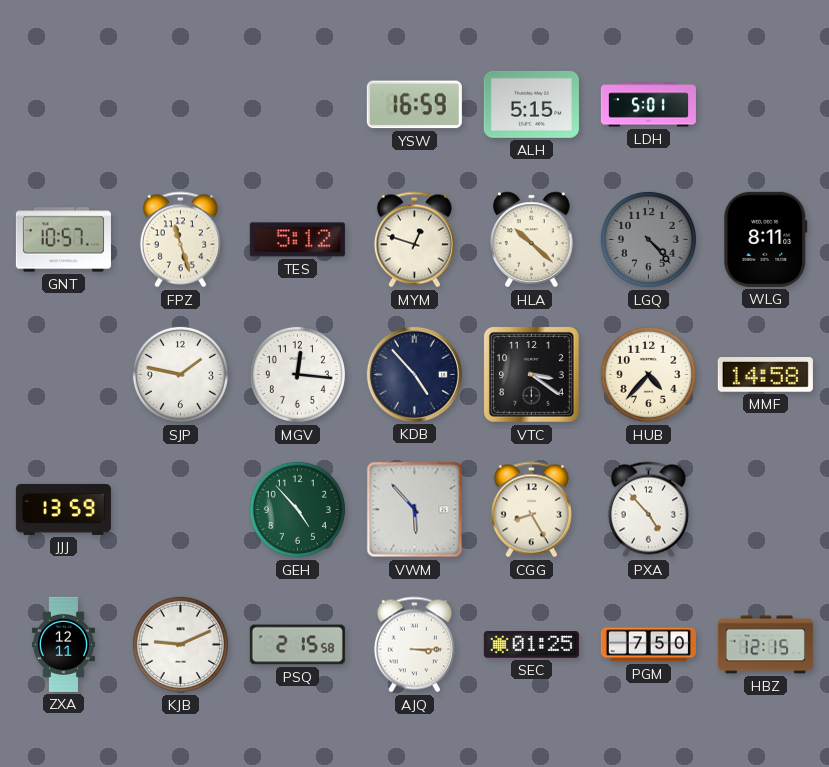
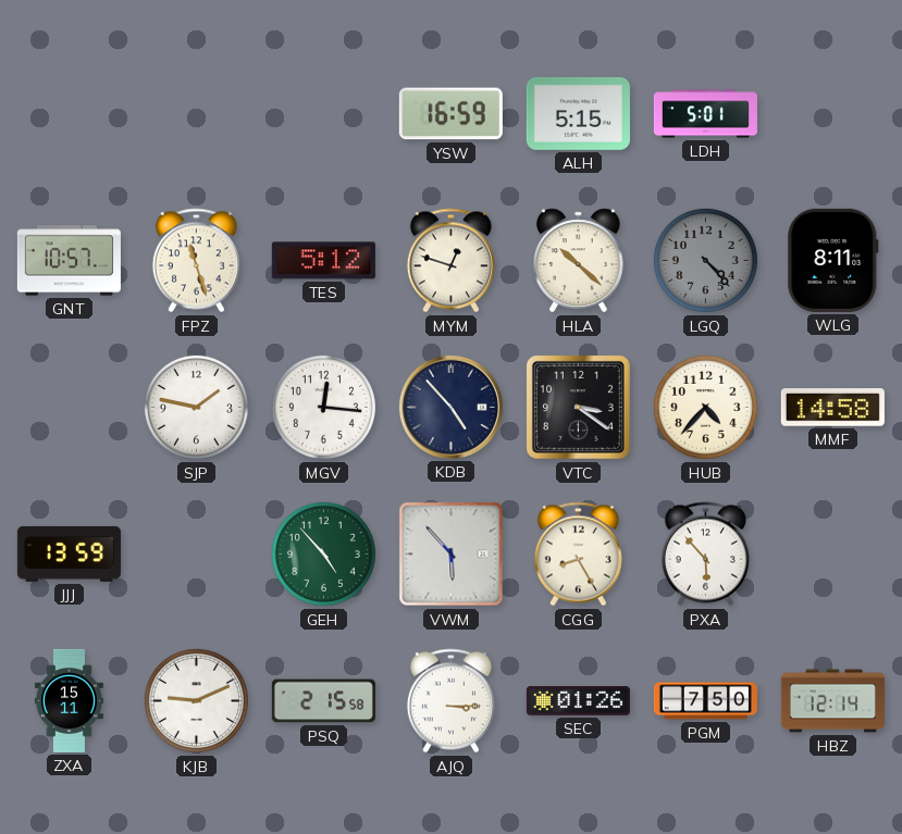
PXA: 4:53 -> 5:53
ZXA: 12:11 -> 15:11
SEC: 01:25 -> 01:26
HBZ: 12:15 -> 12:14
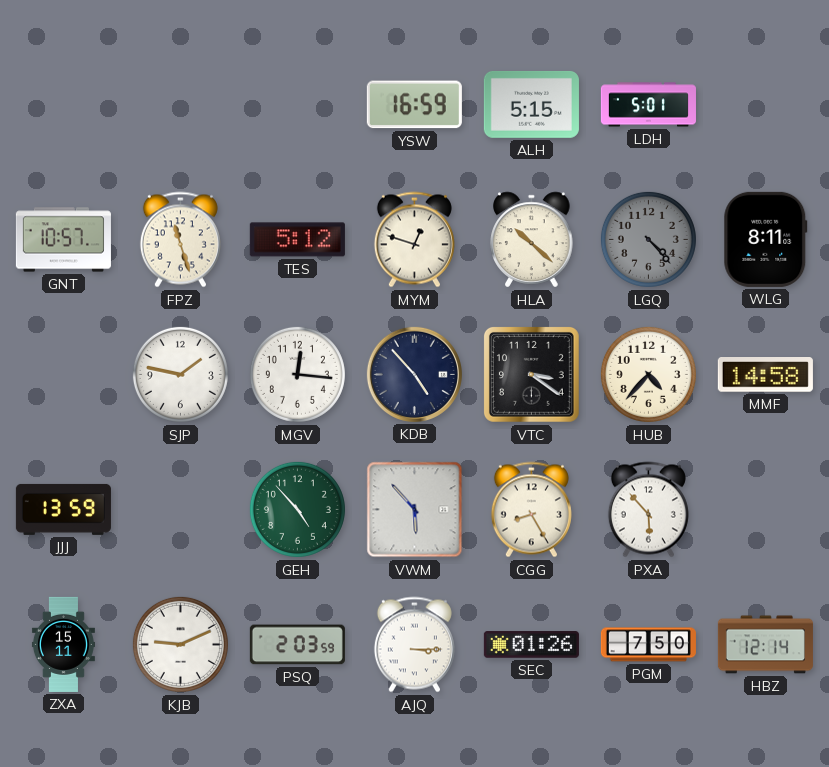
PSQ: 2:15 -> 2:03
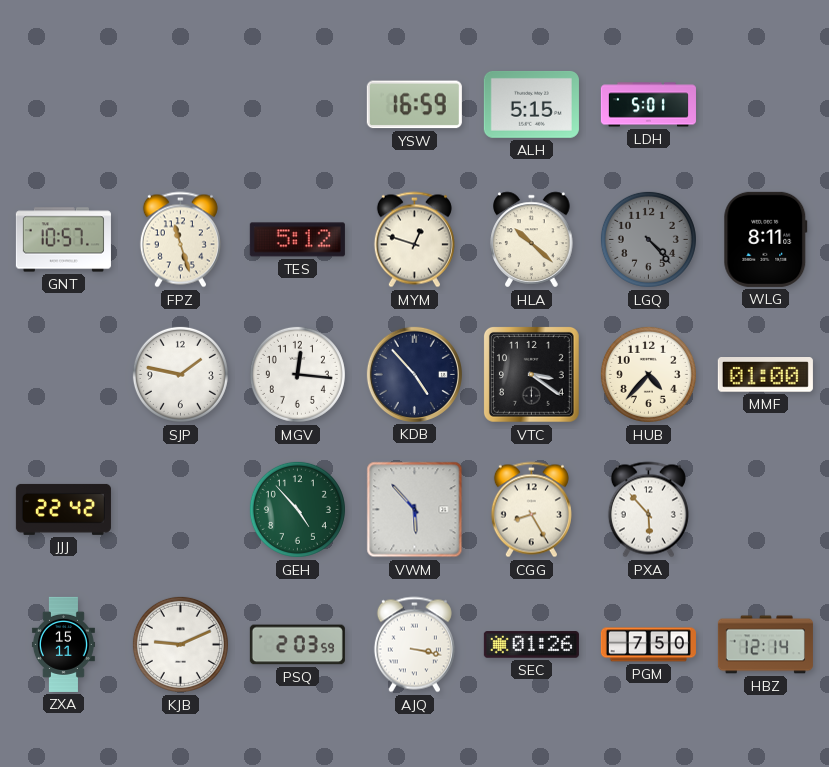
MMF: 14:58 -> 01:00
JJJ: 13:59 -> 22:42
AJQ: 3:15 -> 3:17
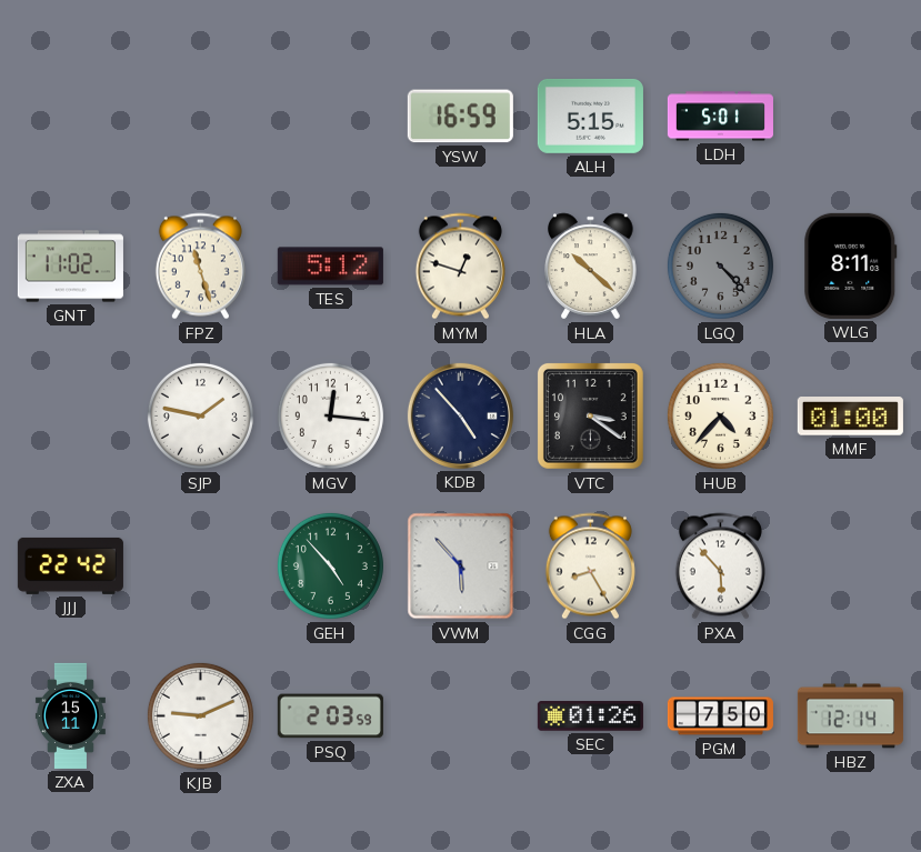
GNT: 10:57 -> 11:02
AJQ: 3:17 -> none
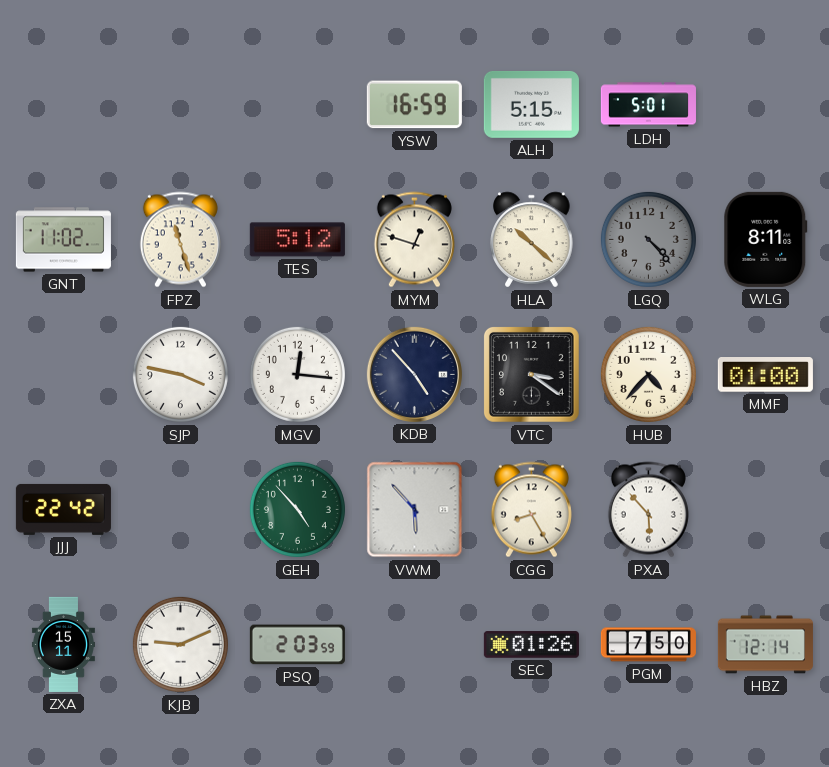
SJP: 1:47 -> 3:47
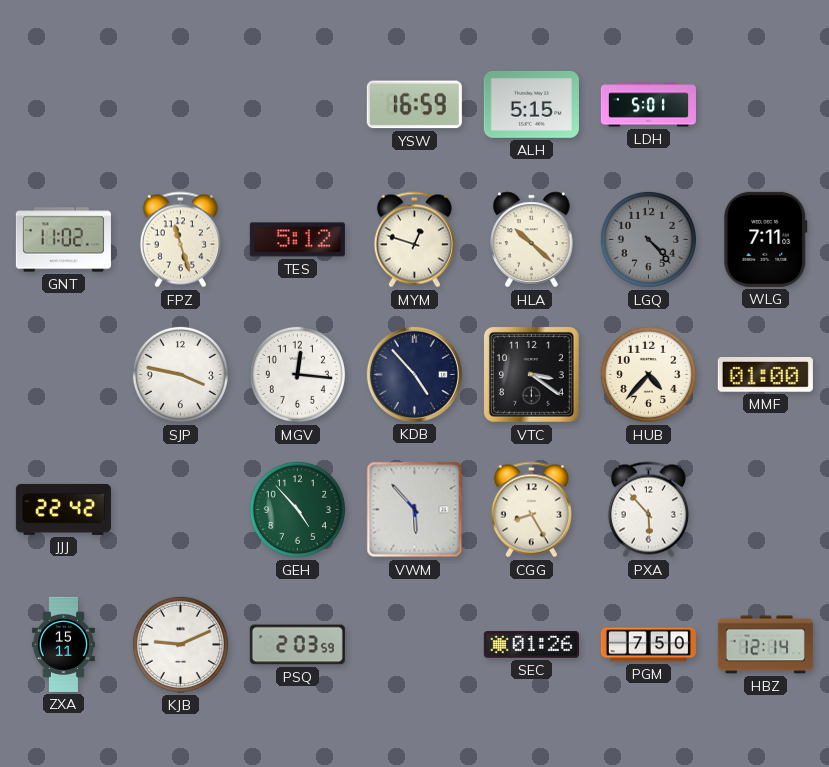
WLG: 8:11 -> 7:11
